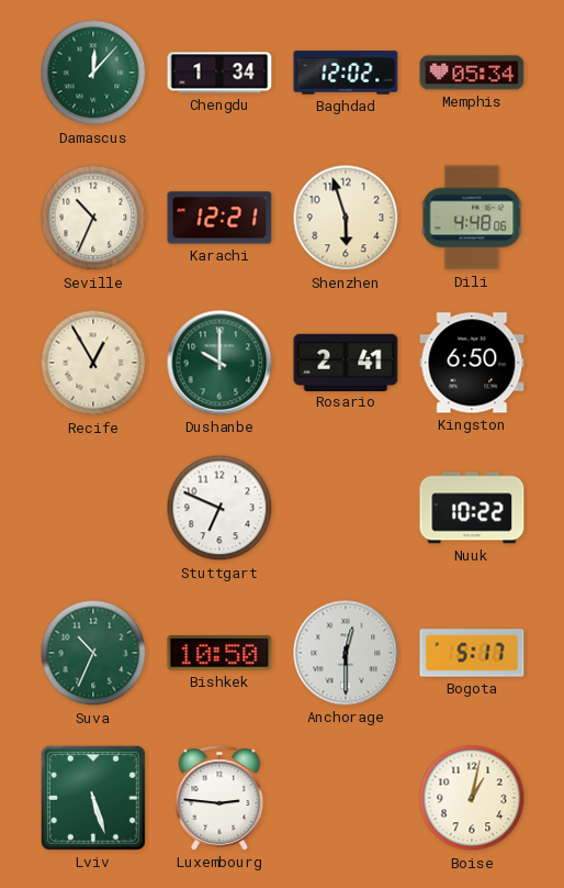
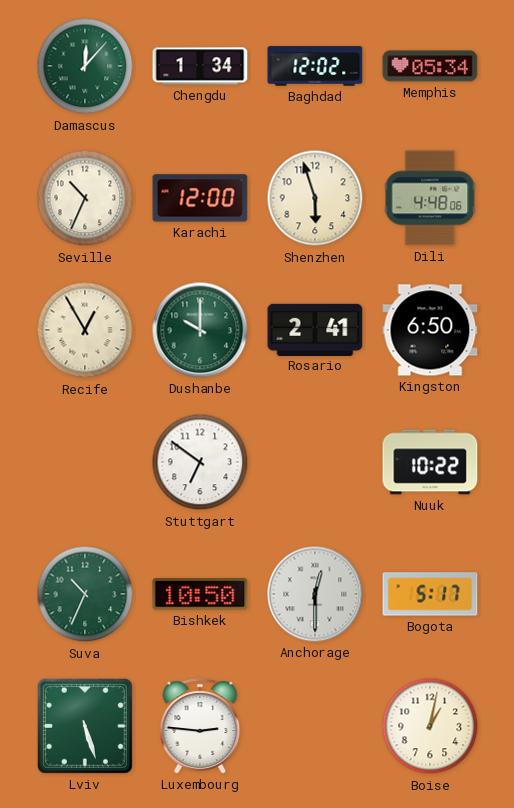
Karachi: 12:21 -> 12:00
Stuttgart: 6:49 -> 6:51
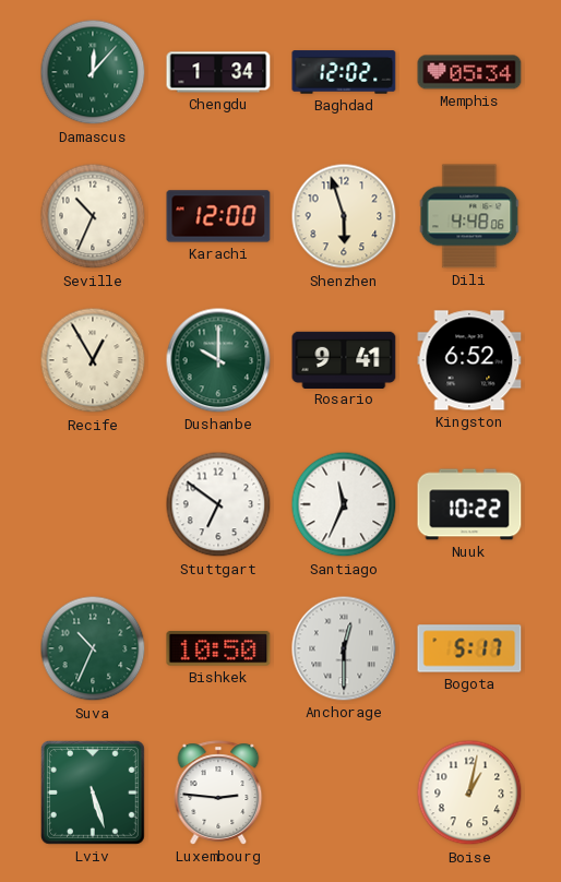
Rosario: 2:41 -> 9:41
Kingston: 6:50 -> 6:52
Santiago: none -> 11:34
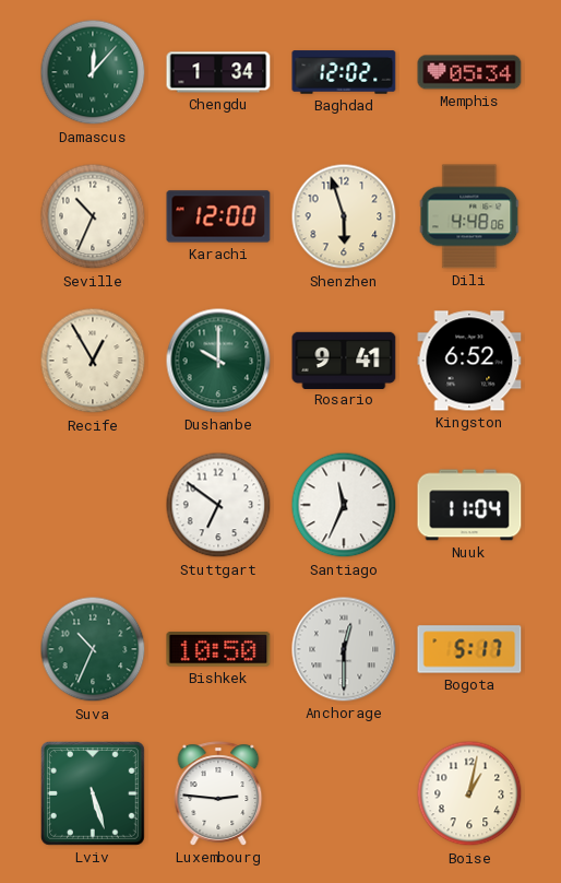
Nuuk: 10:22 -> 11:04
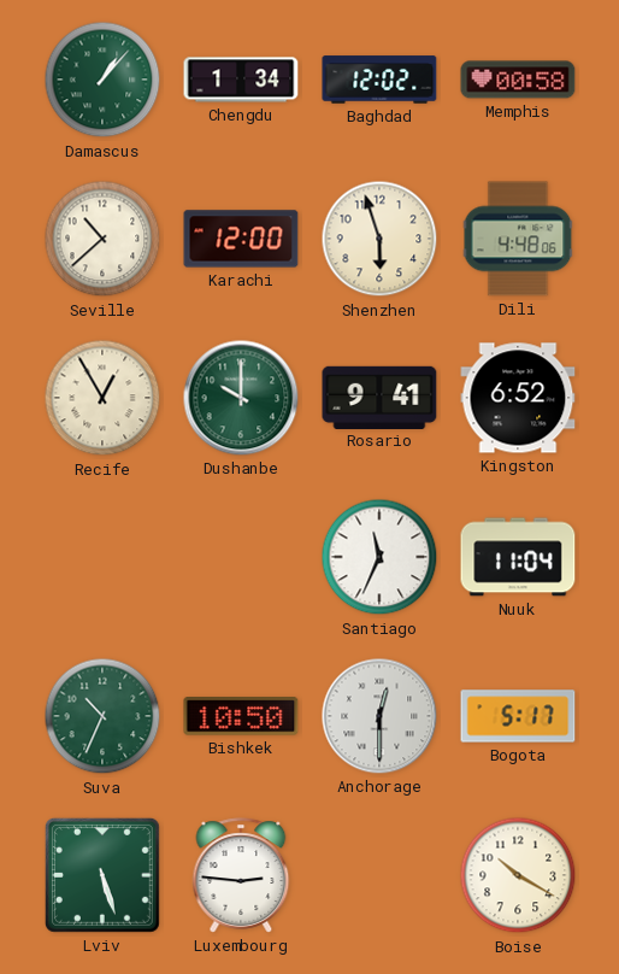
Damascus: 12:07 -> 1:07
Memphis: 05:34 -> 00:58
Seville: 10:34 -> 10:38
Stuttgart: 6:51 -> none
Boise: 1:02 -> 10:20
